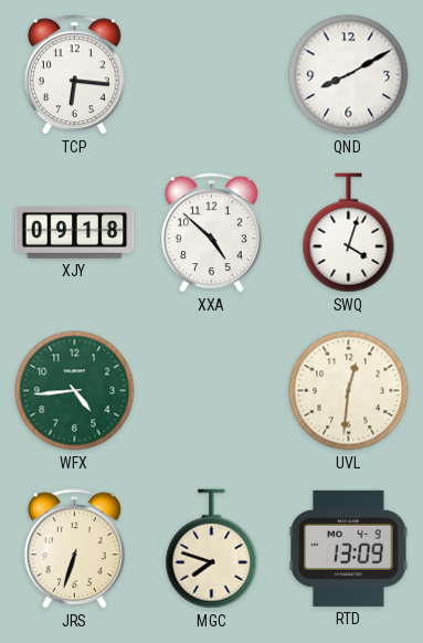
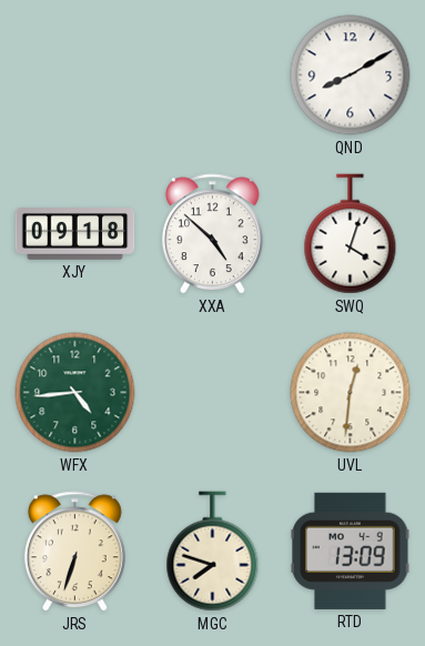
TCP: 6:16 -> none
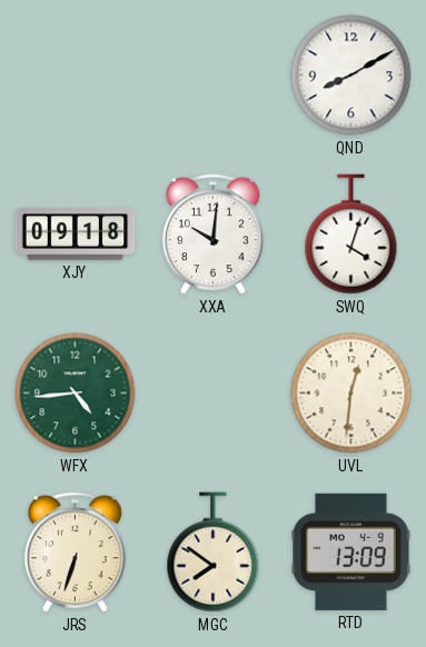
XXA: 4:52 -> 10:01
MGC: 7:48 -> 7:51
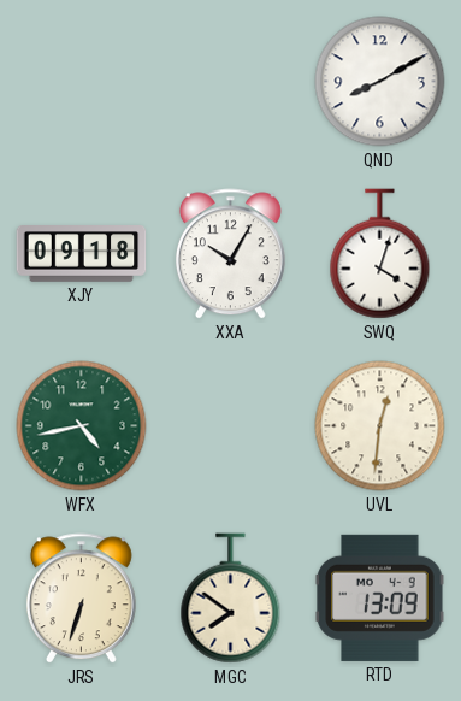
XXA: 10:01 -> 10:05
WFX: 4:44 -> 4:43
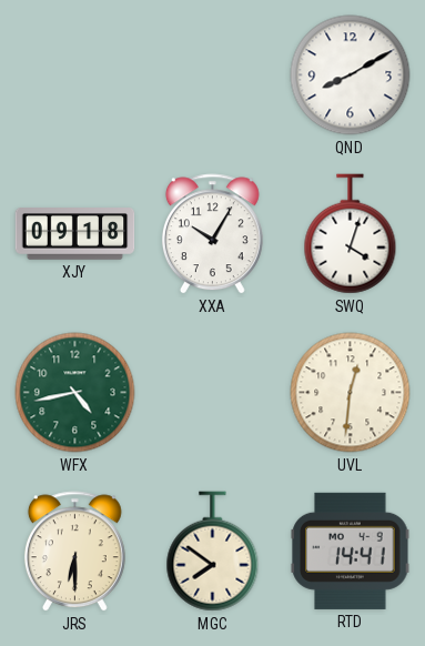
JRS: 6:33 -> 6:30
RTD: 13:09 -> 14:41
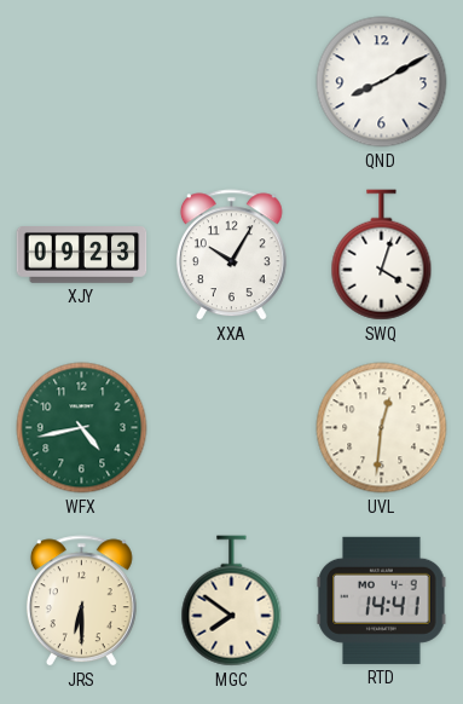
XJY: 09:18 -> 09:23
